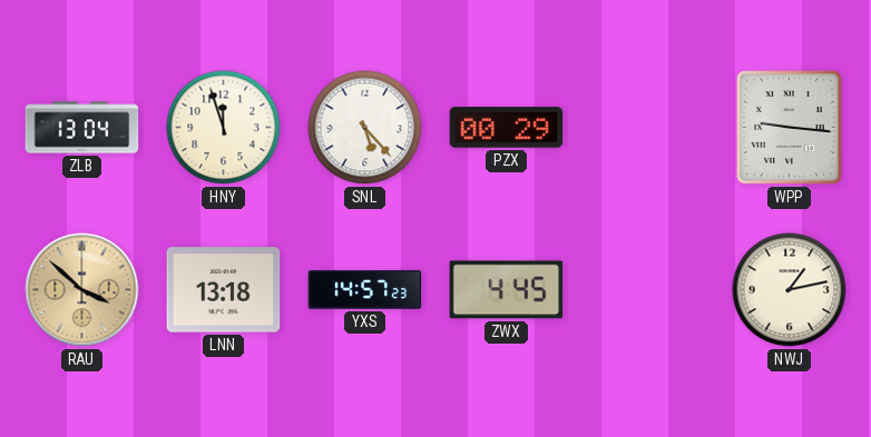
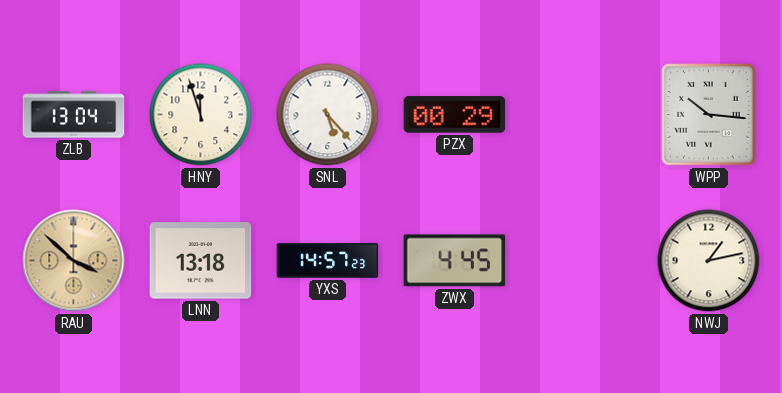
WPP: 9:16 -> 10:16
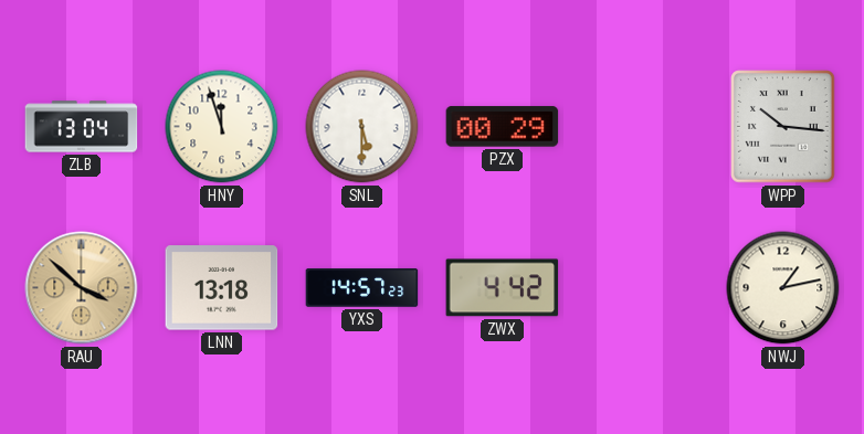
SNL: 5:23 -> 5:30
ZWX: 4:45 -> 4:42
